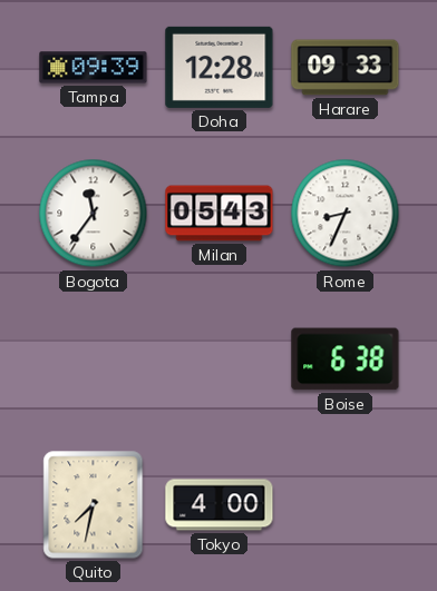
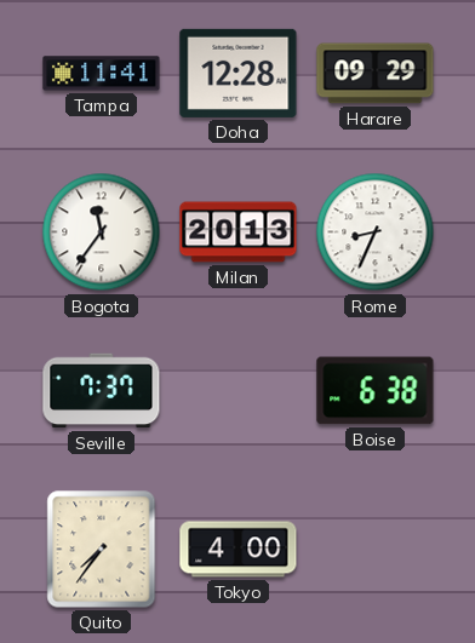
Tampa: 09:39 -> 11:41
Harare: 09:33 -> 09:29
Milan: 05:43 -> 20:13
Seville: none -> 7:37
Quito: 7:32 -> 7:36
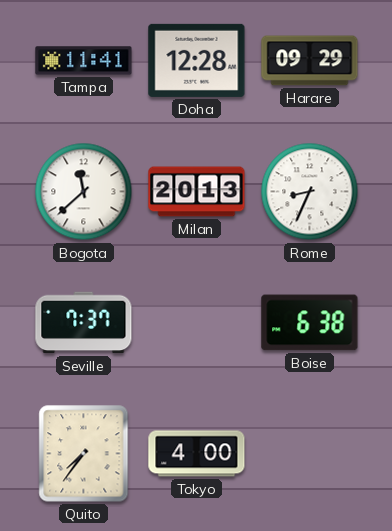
Bogota: 11:36 -> 11:38
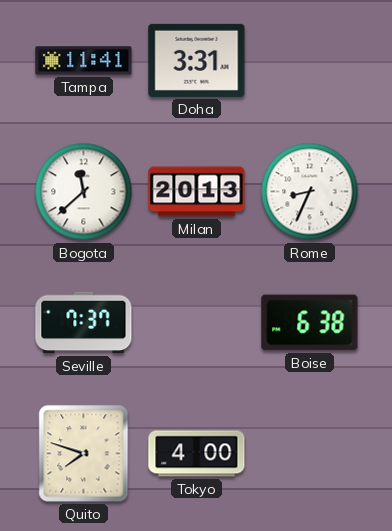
Doha: 12:28 -> 3:31
Harare: 09:29 -> none
Quito: 7:36 -> 7:48
